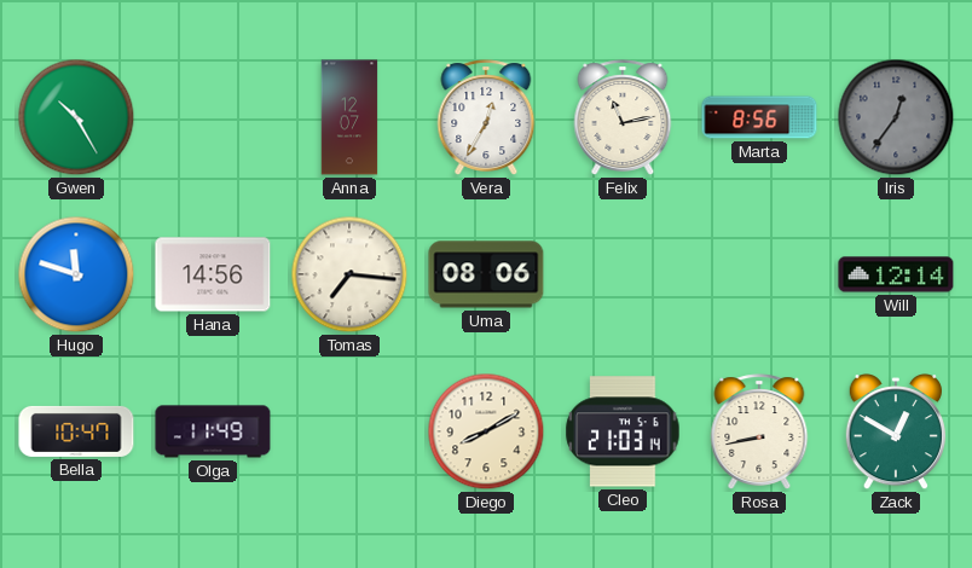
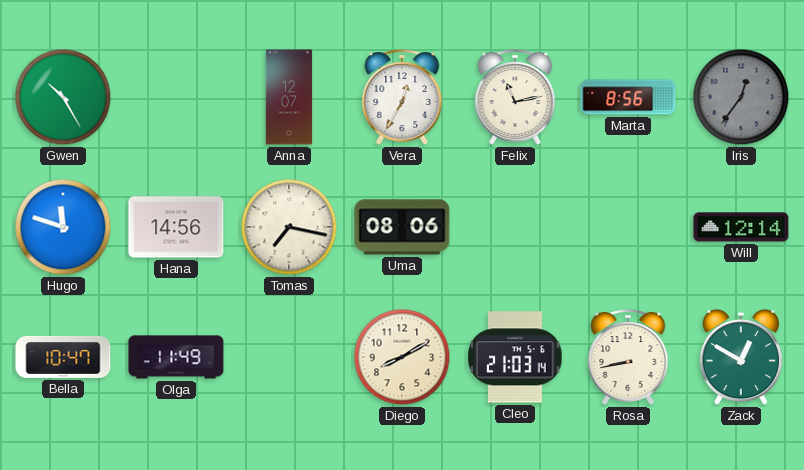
Tomas: 7:16 -> 7:17
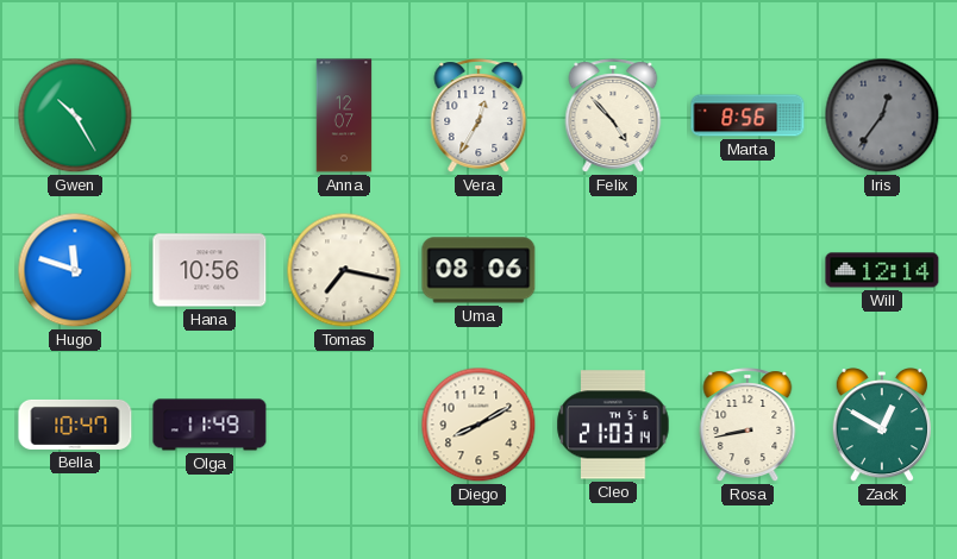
Felix: 11:13 -> 4:53
Hana: 14:56 -> 10:56
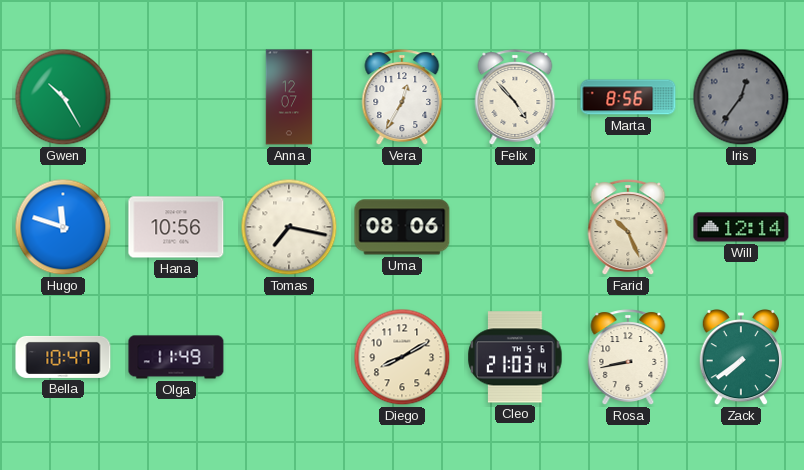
Farid: none -> 10:26
Zack: 12:50 -> 7:39
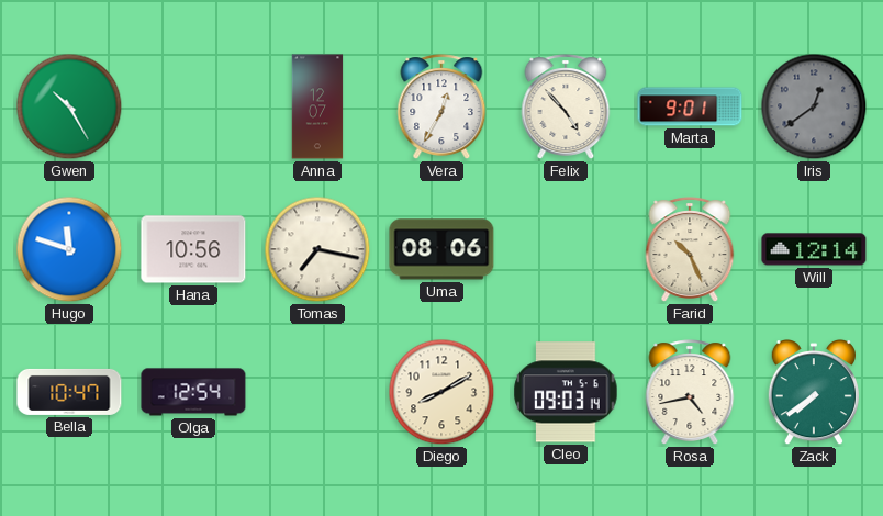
Marta: 8:56 -> 9:01
Iris: 12:36 -> 12:39
Olga: 11:49 -> 12:54
Cleo: 21:03 -> 09:03
Rosa: 8:43 -> 4:43
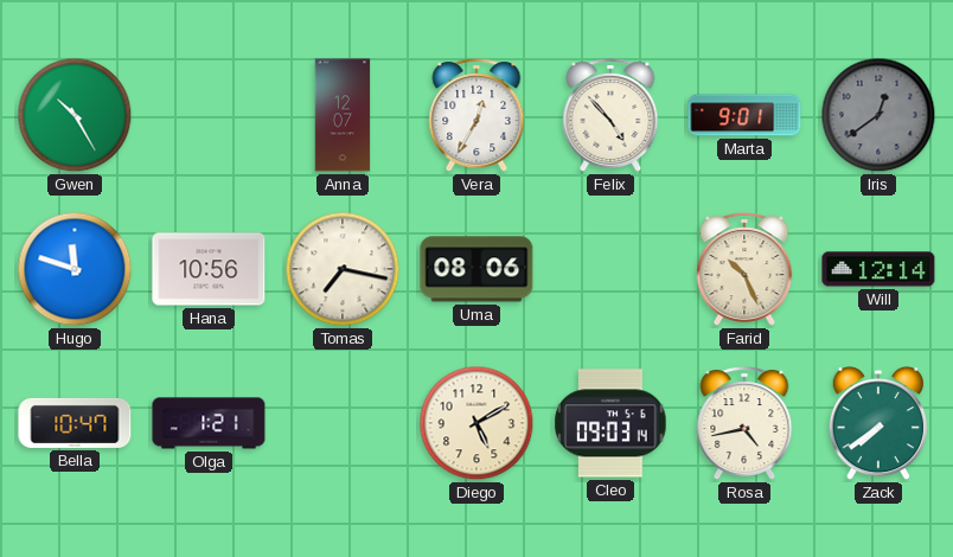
Olga: 12:54 -> 1:21
Diego: 8:10 -> 5:10
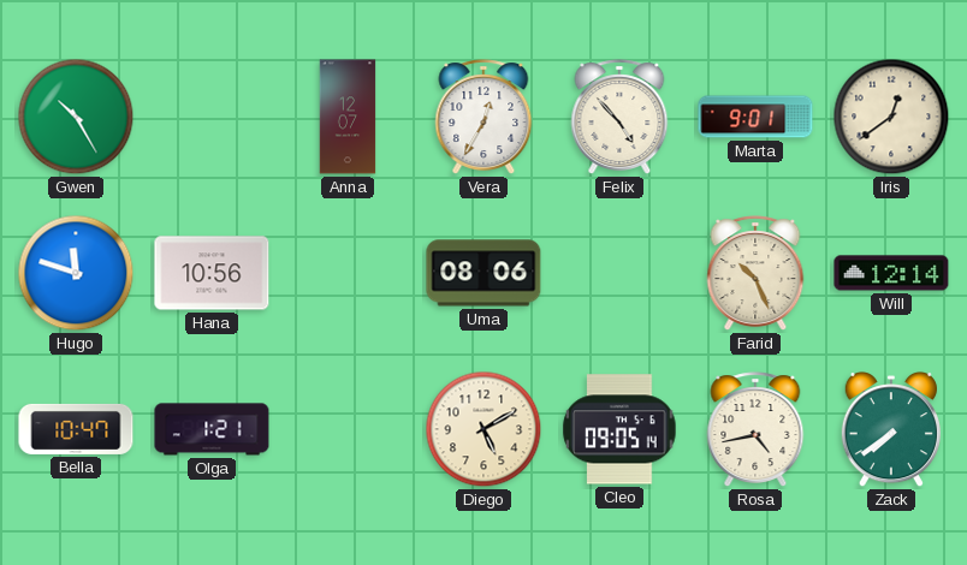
Iris dial: grey -> cream
Tomas: 7:17 -> none
Cleo: 09:03 -> 09:05
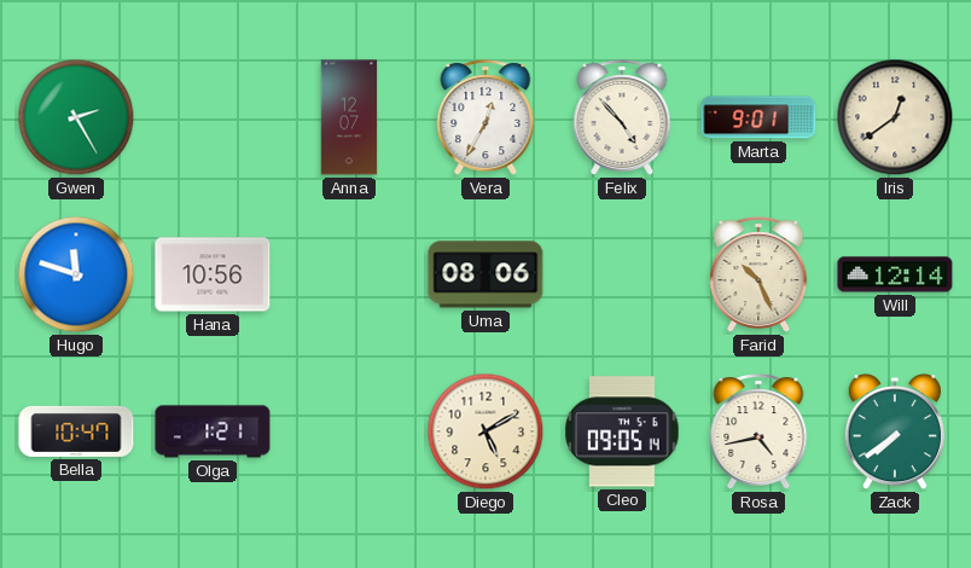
Gwen: 10:25 -> 2:25
